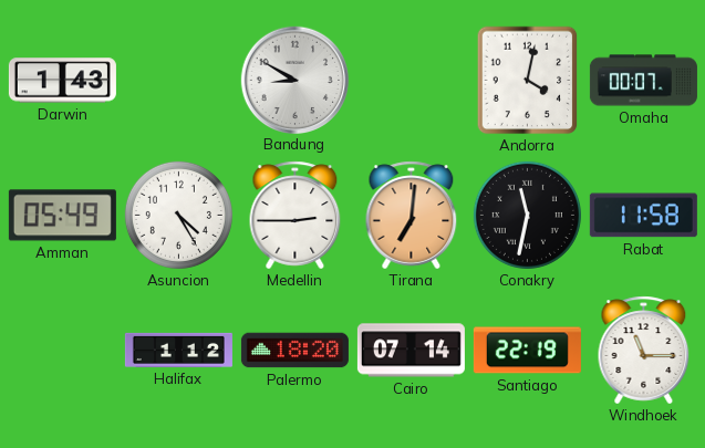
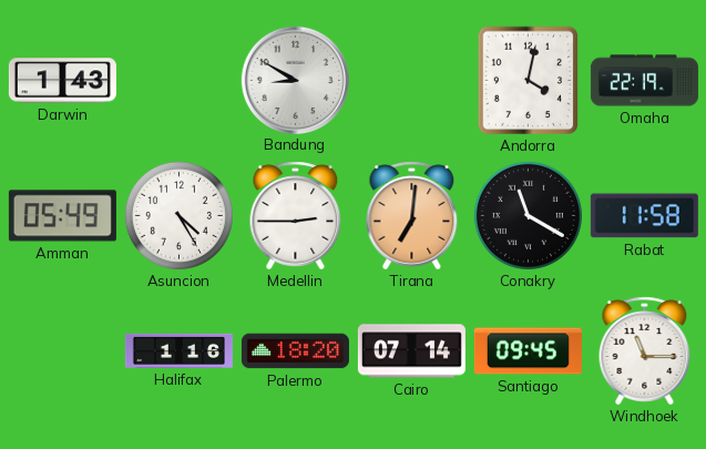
Omaha: 00:07 -> 22:19
Conakry: 11:32 -> 11:20
Halifax: 1:12 -> 1:16
Santiago: 22:19 -> 09:45
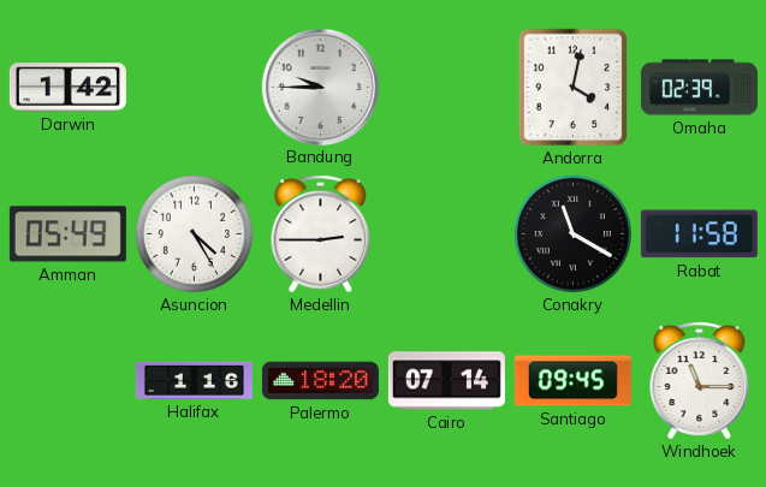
Darwin: 1:43 -> 1:42
Bandung: 8:50 -> 9:45
Omaha: 22:19 -> 02:39
Tirana: 7:01 -> none
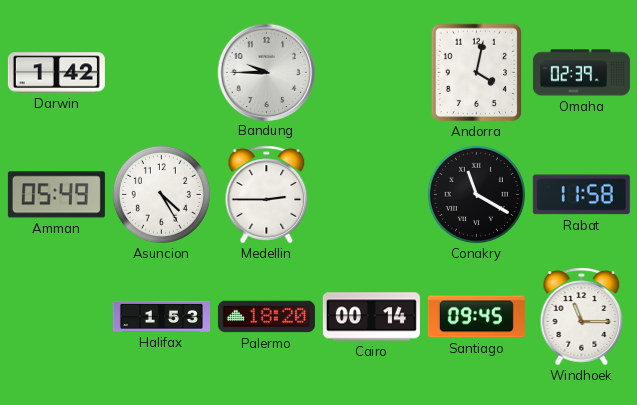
Halifax: 1:16 -> 1:53
Cairo: 07:14 -> 00:14
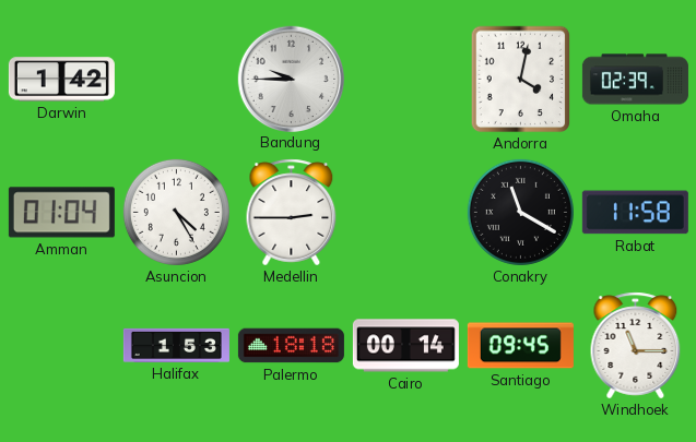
Amman: 05:49 -> 01:04
Palermo: 18:20 -> 18:18
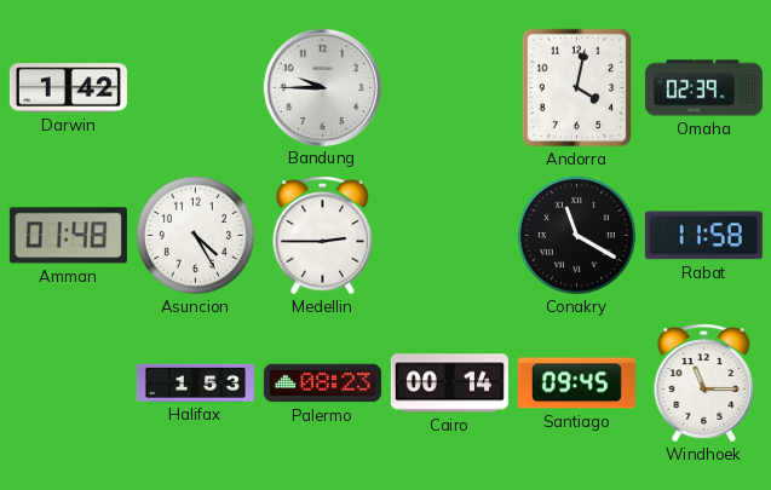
Amman: 01:04 -> 01:48
Palermo: 18:18 -> 08:23
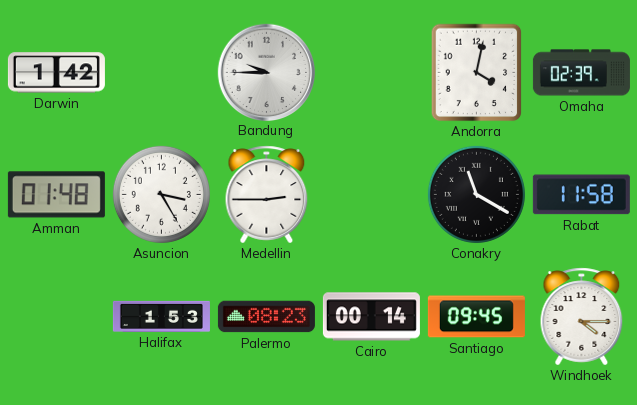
Asuncion: 4:25 -> 3:25
Windhoek: 11:15 -> 4:15
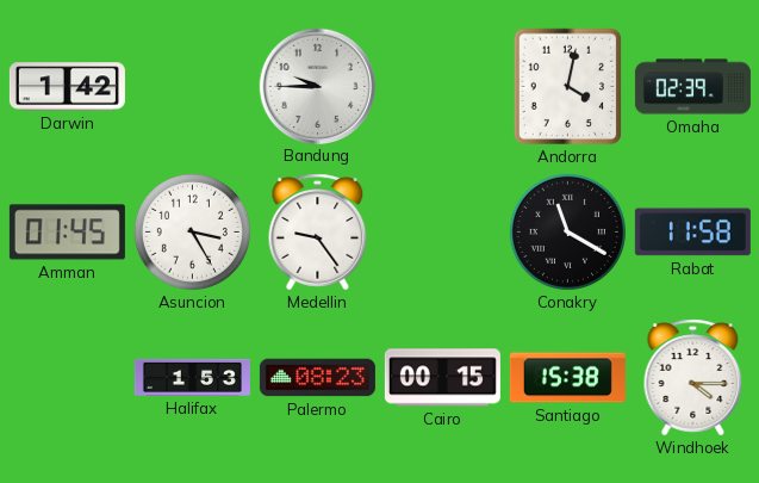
Amman: 01:48 -> 01:45
Medellin: 2:45 -> 9:24
Cairo: 00:14 -> 00:15
Santiago: 09:45 -> 15:38
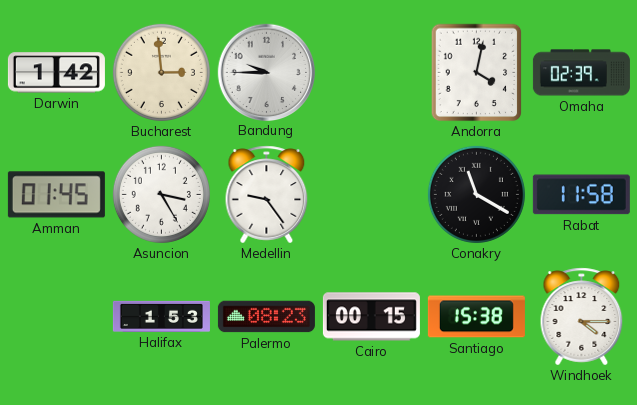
Bucharest: none -> 2:59
